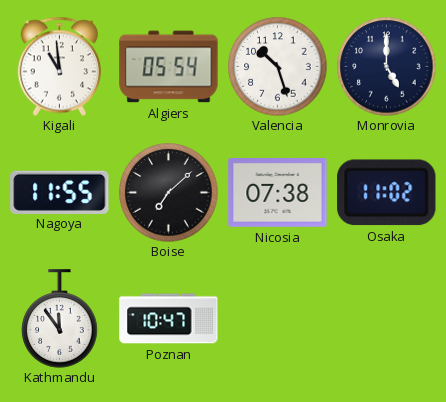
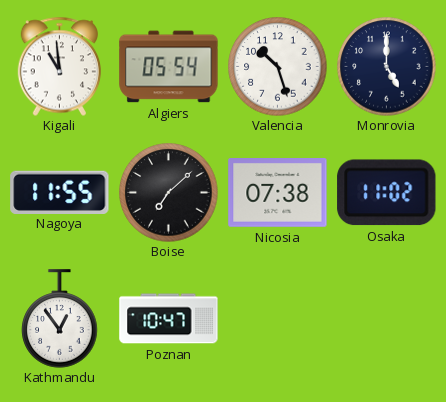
Kathmandu: 11:54 -> 12:54
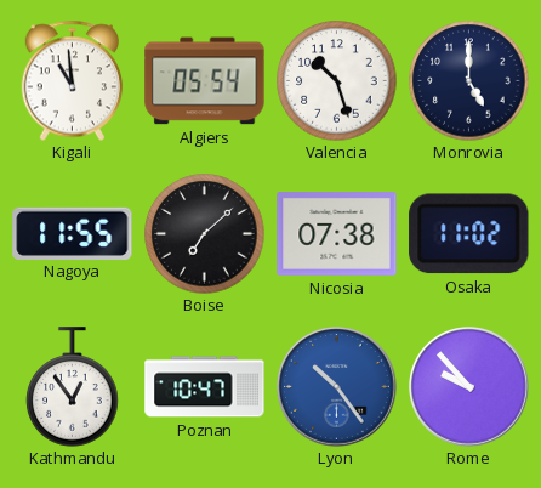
Lyon: none -> 10:24
Rome: none -> 9:53
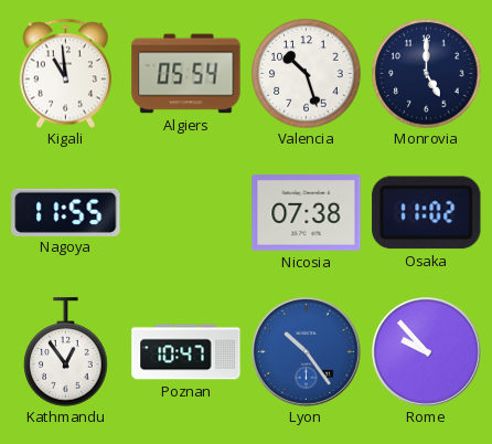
Boise: 7:08 -> none
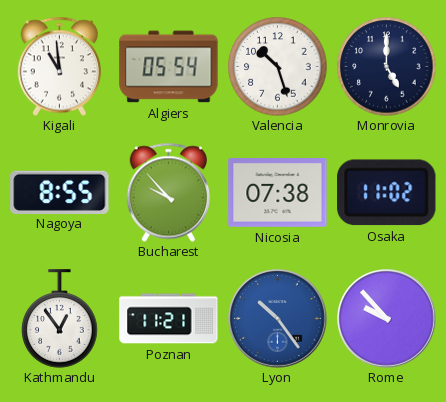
Nagoya: 11:55 -> 8:55
Bucharest: none -> 9:53
Poznan: 10:47 -> 11:21
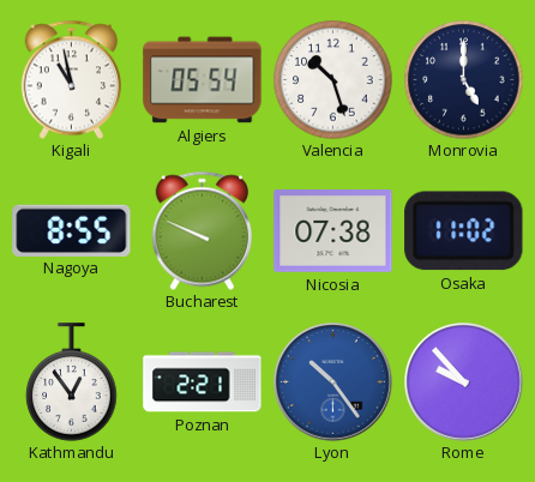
Kigali: 10:59 -> 10:58
Bucharest: 9:53 -> 9:49
Poznan: 11:21 -> 2:21
